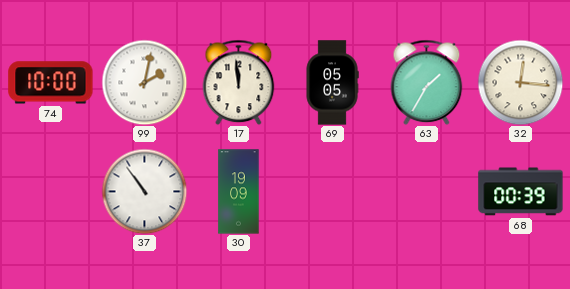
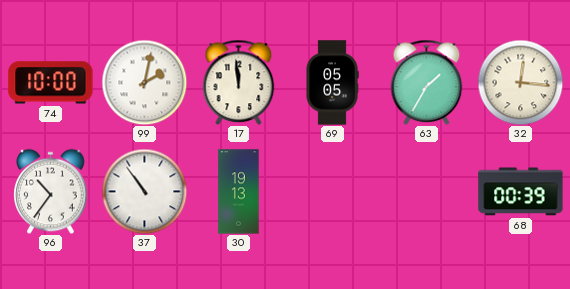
96: none -> 10:36
30: 19:09 -> 19:13
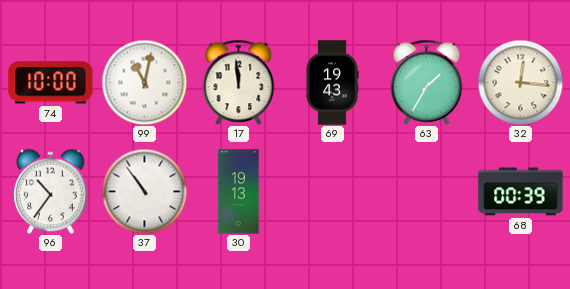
99: 2:02 -> 11:02
69: 05:05 -> 19:43
